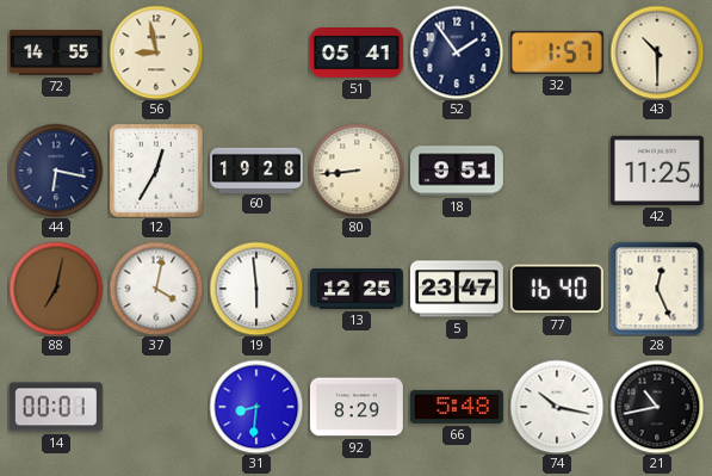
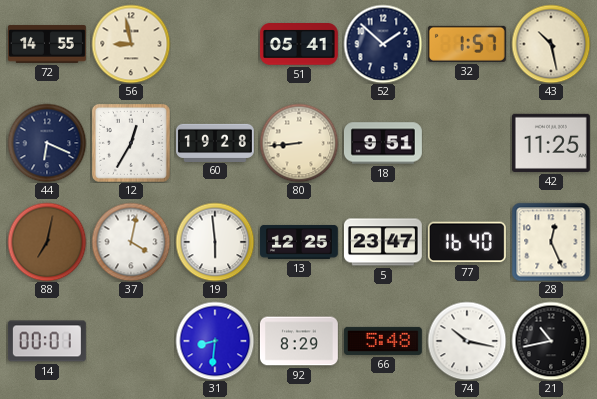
52: 1:54 -> 1:52
43: 10:30 -> 10:28
44: 6:17 -> 6:19
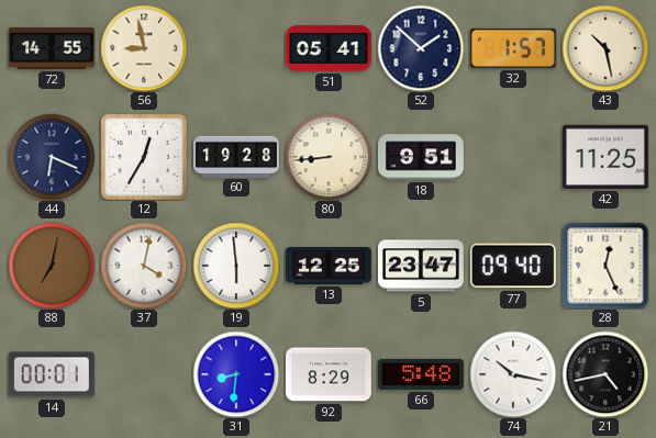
77: 16:40 -> 09:40
21: 10:43 -> 4:43
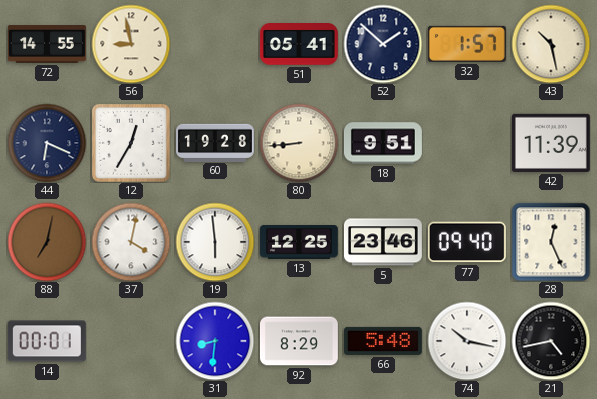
42: 11:25 -> 11:39
5: 23:47 -> 23:46
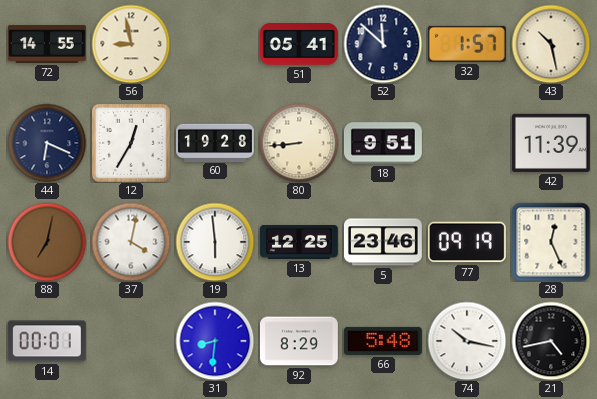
52: 1:52 -> 11:52
77: 09:40 -> 09:19
